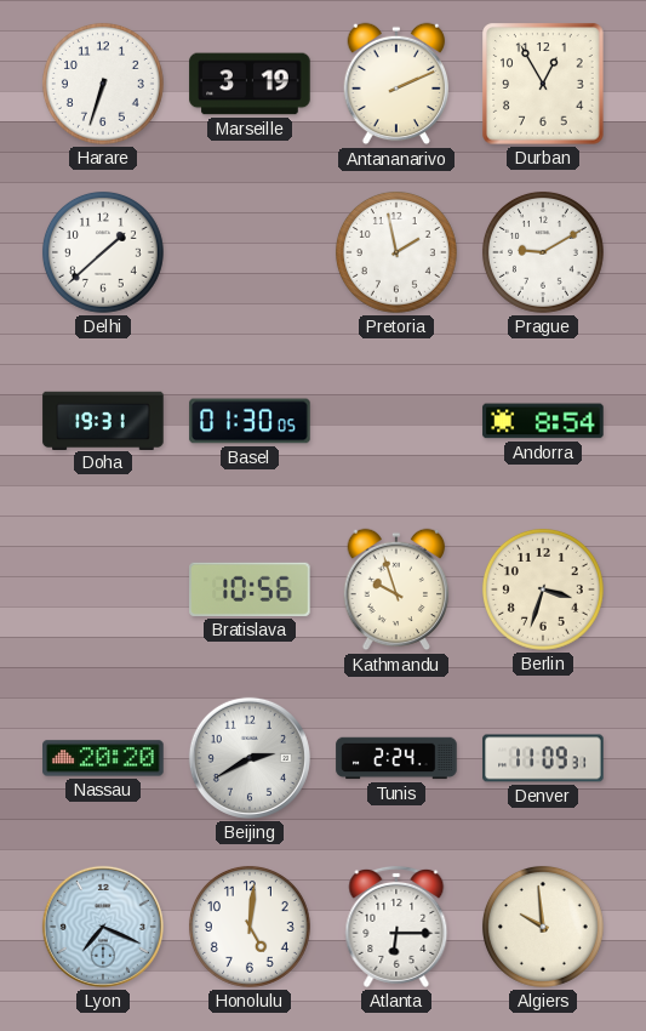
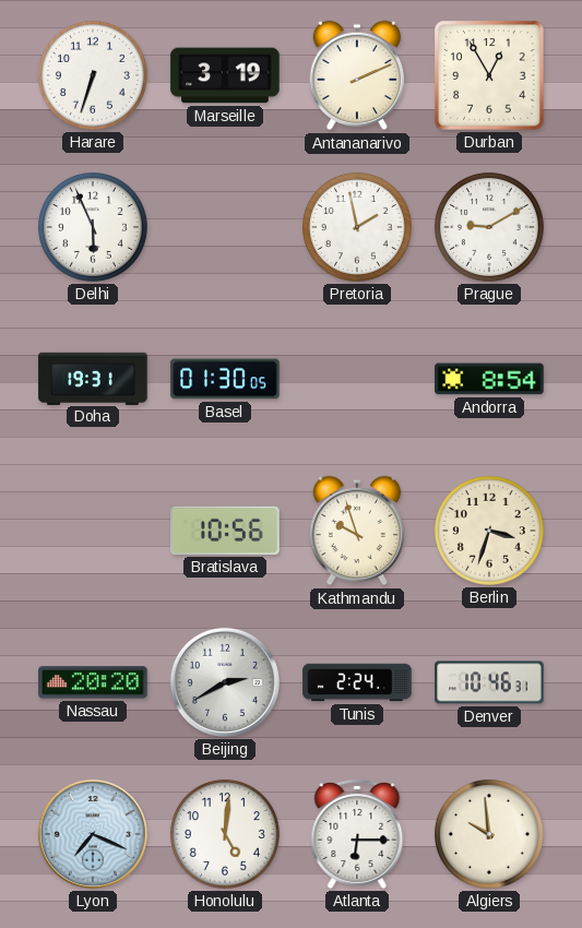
Delhi: 1:38 -> 5:56
Denver: 11:09 -> 10:46
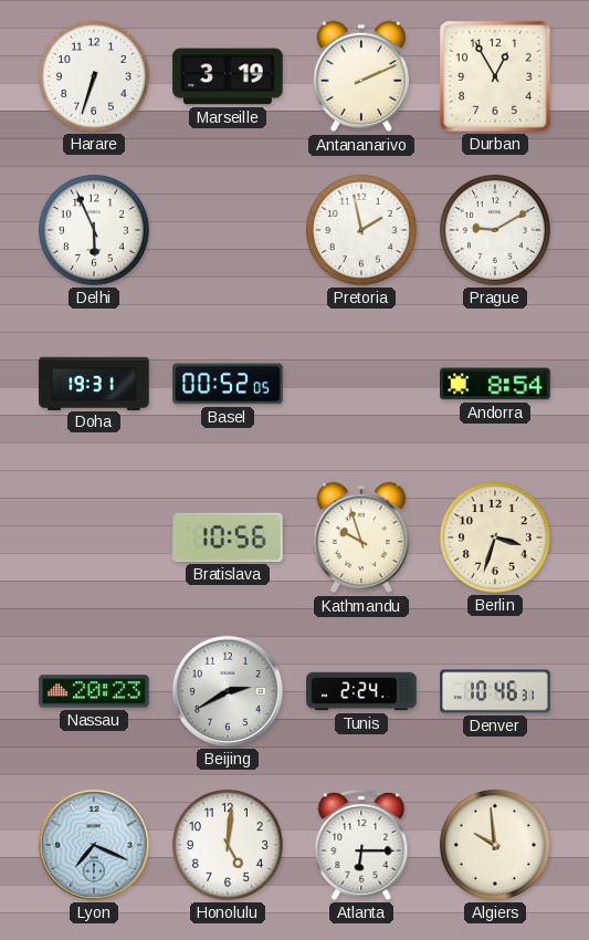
Basel: 01:30 -> 00:52
Nassau: 20:20 -> 20:23
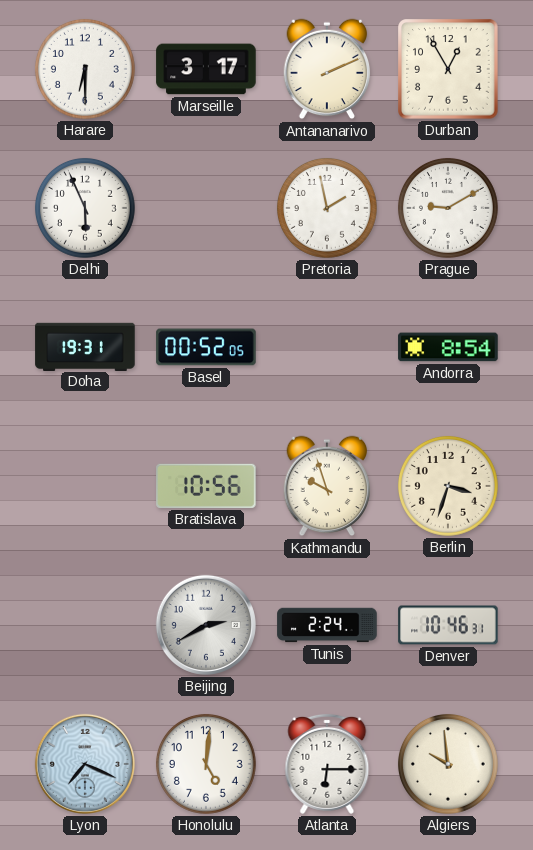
Harare: 6:33 -> 6:30
Marseille: 3:19 -> 3:17
Nassau: 20:23 -> none
